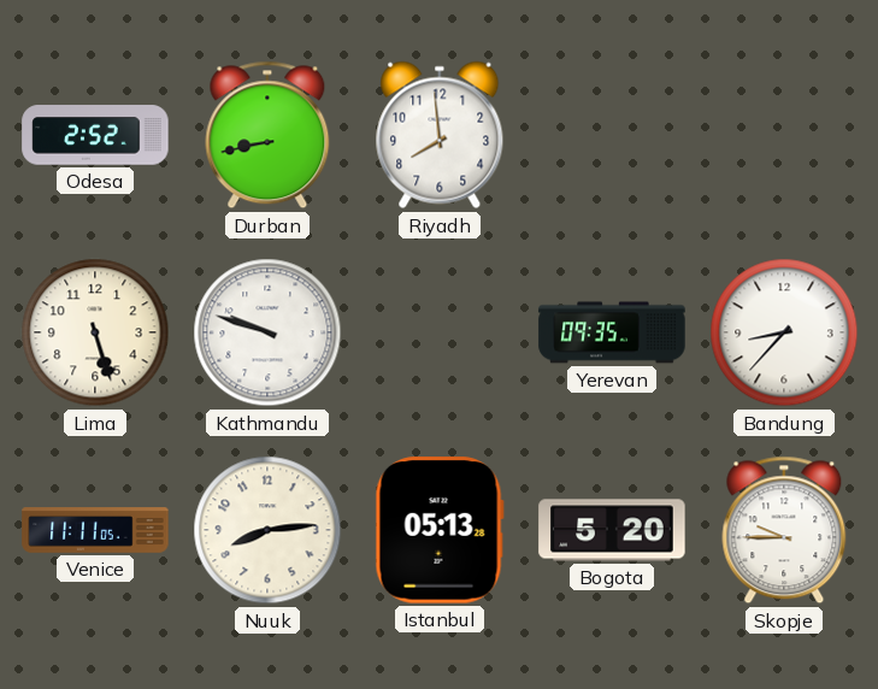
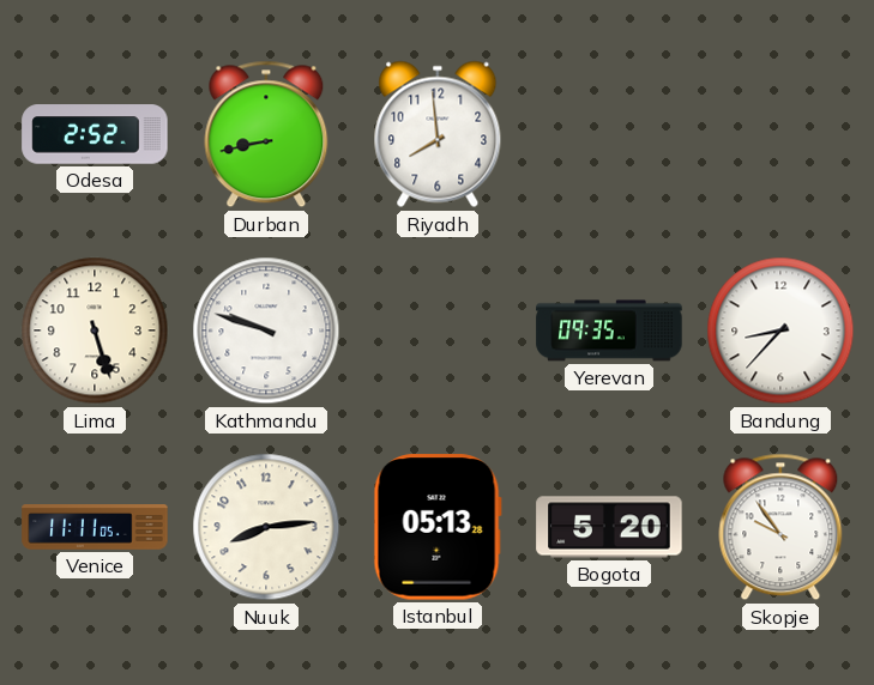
Skopje: 9:45 -> 9:54
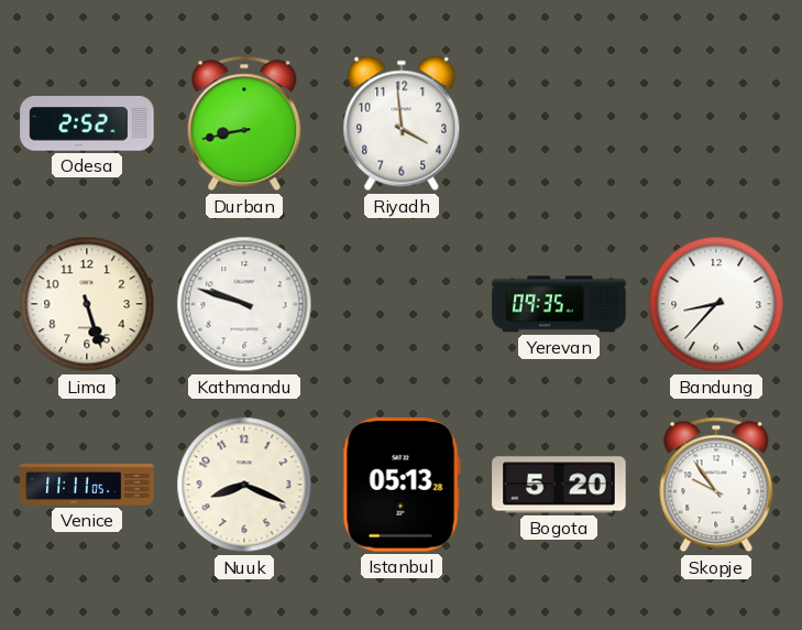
Riyadh: 7:59 -> 3:59
Nuuk: 8:14 -> 8:19
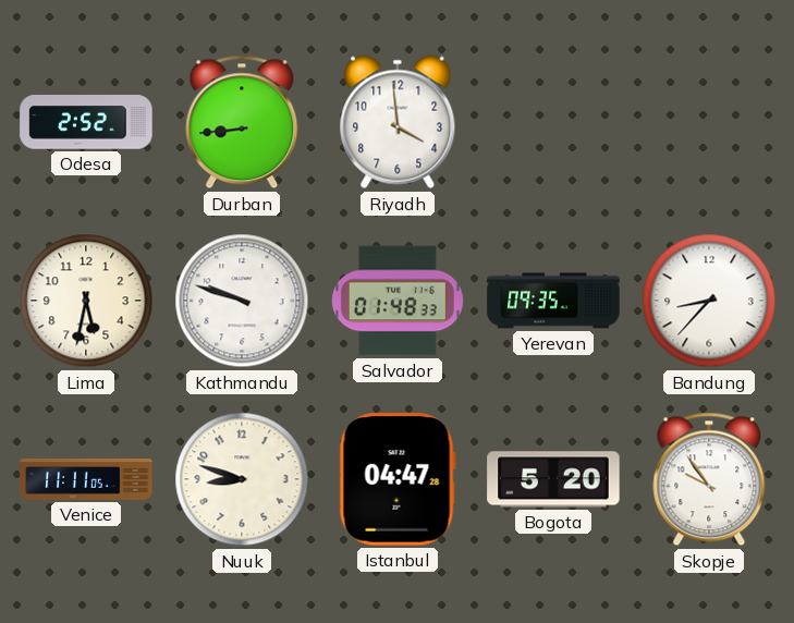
Durban: 8:43 -> 8:44
Lima: 5:27 -> 5:32
Salvador: none -> 01:48
Nuuk: 8:19 -> 8:48
Istanbul: 05:13 -> 04:47
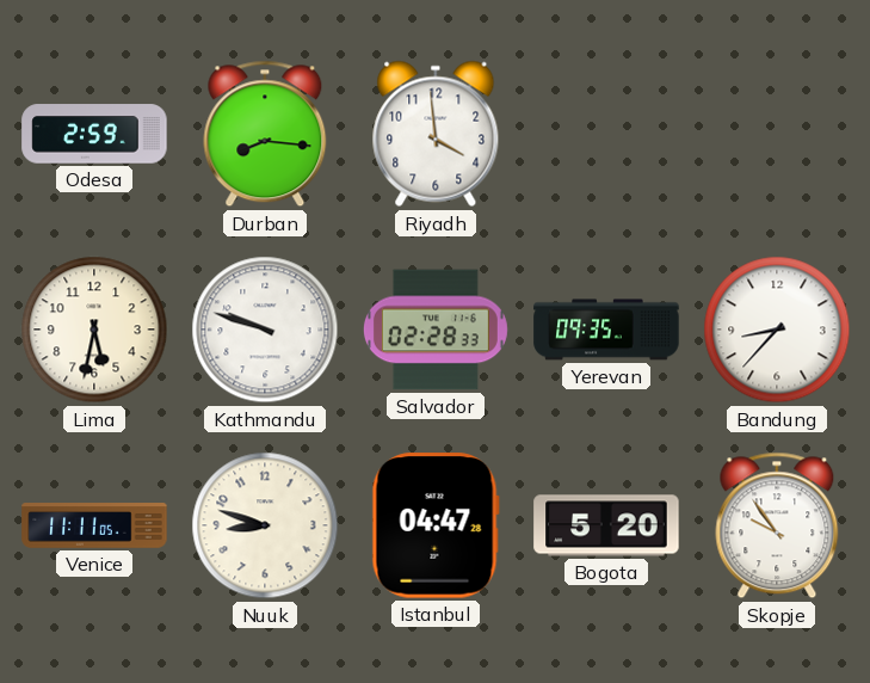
Odesa: 2:52 -> 2:59
Durban: 8:44 -> 8:16
Salvador: 01:48 -> 02:28
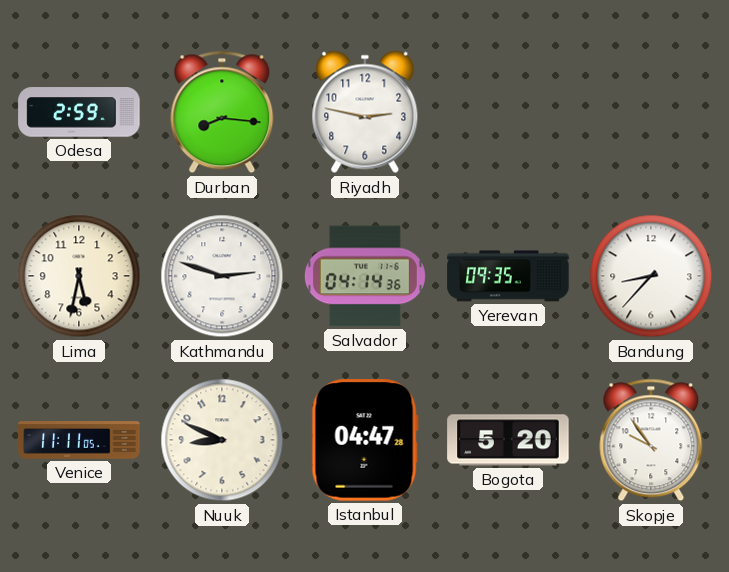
Riyadh: 3:59 -> 2:47
Kathmandu: 9:48 -> 2:48
Salvador: 02:28 -> 04:14
Nuuk: 8:48 -> 8:49
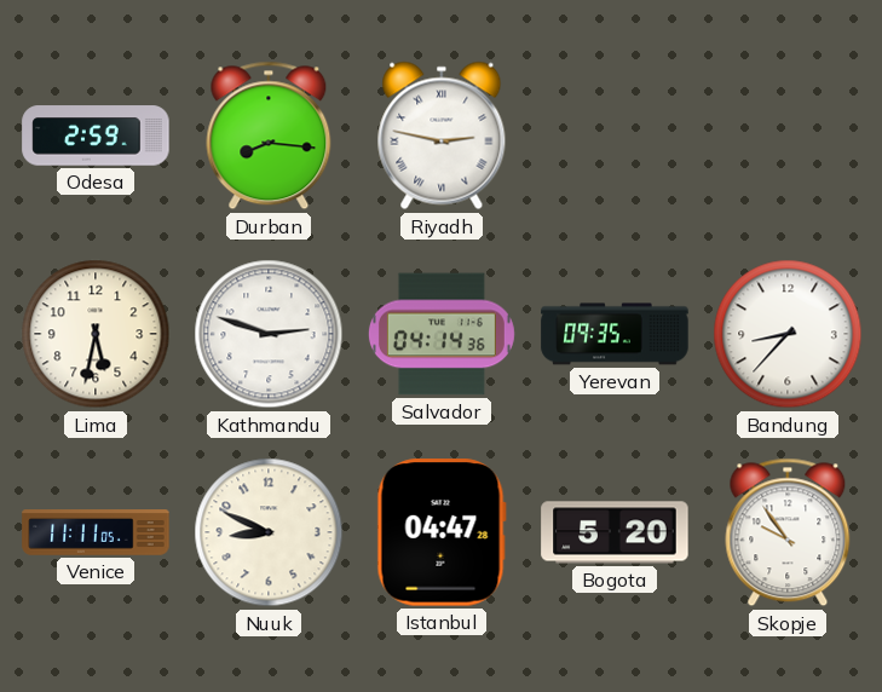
Riyadh numerals: Arabic -> Roman
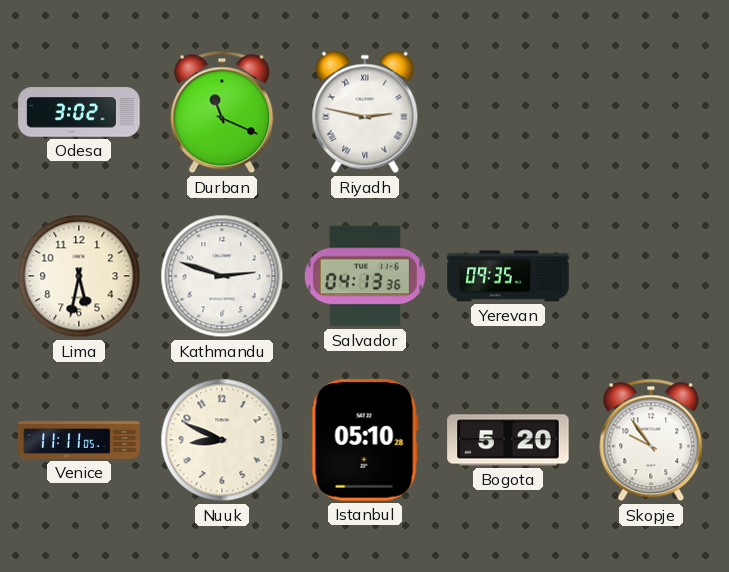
Odesa: 2:59 -> 3:02
Durban: 8:16 -> 11:19
Salvador: 04:14 -> 04:13
Bandung: 8:37 -> none
Istanbul: 04:47 -> 05:10
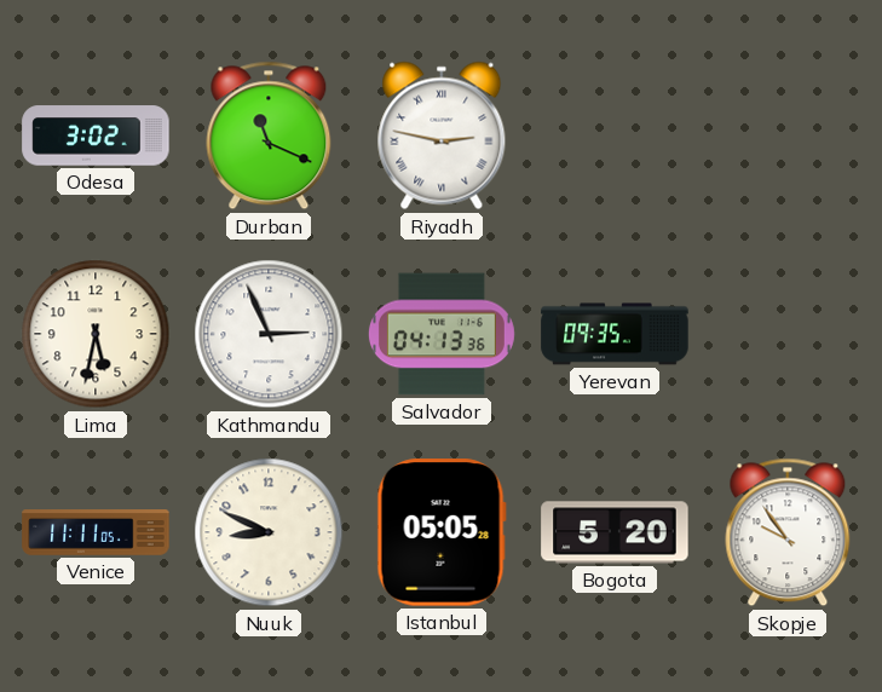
Kathmandu: 2:48 -> 2:56
Istanbul: 05:10 -> 05:05
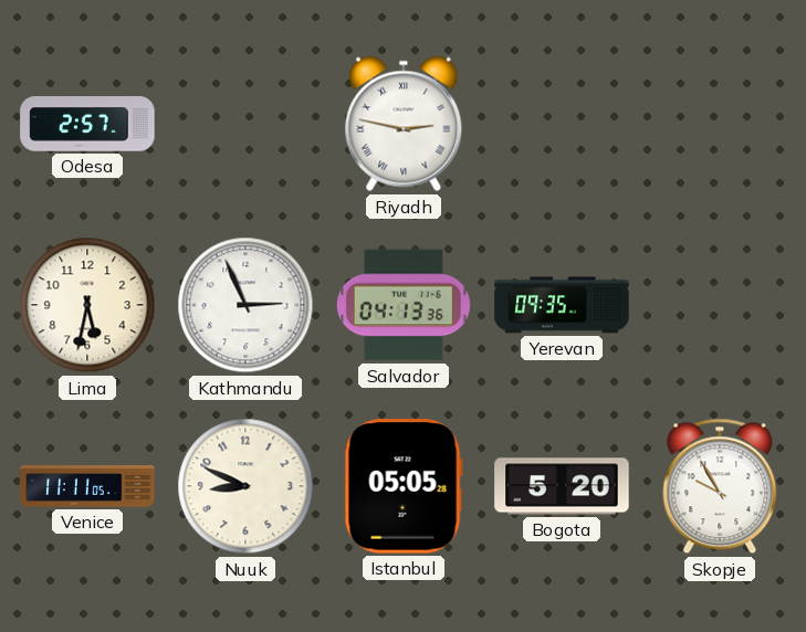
Odesa: 3:02 -> 2:57
Durban: 11:19 -> none
Skopje: 9:54 -> 9:55
